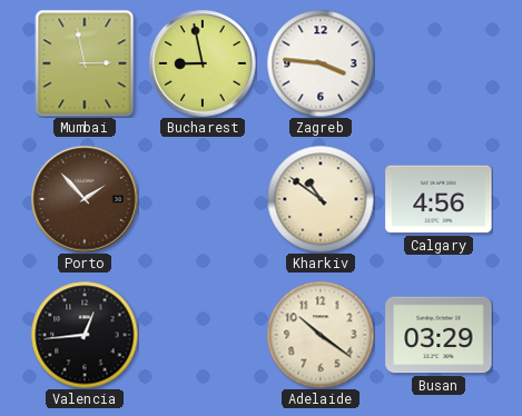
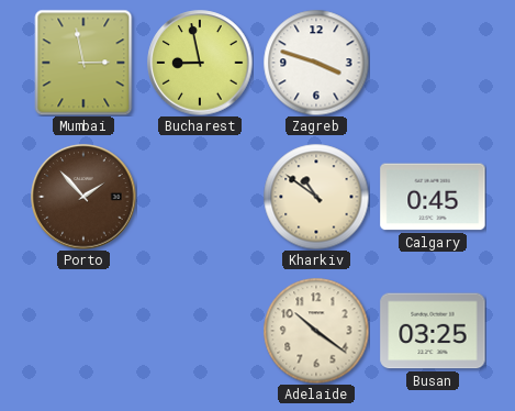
Zagreb: 3:46 -> 3:48
Calgary: 4:56 -> 0:45
Valencia: 12:44 -> none
Busan: 03:29 -> 03:25
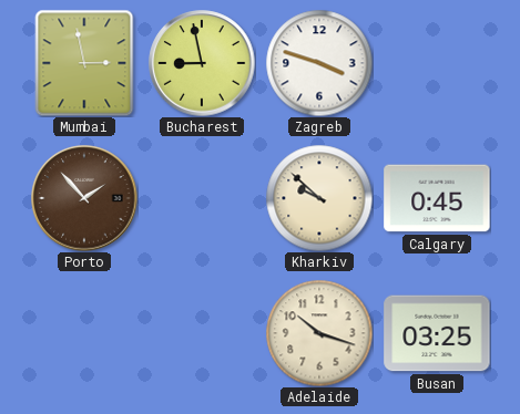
Kharkiv: 10:51 -> 9:52
Adelaide: 10:21 -> 10:18
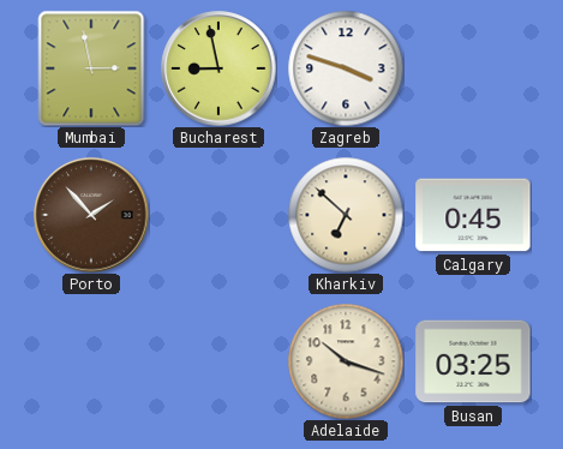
Kharkiv: 9:52 -> 6:52
